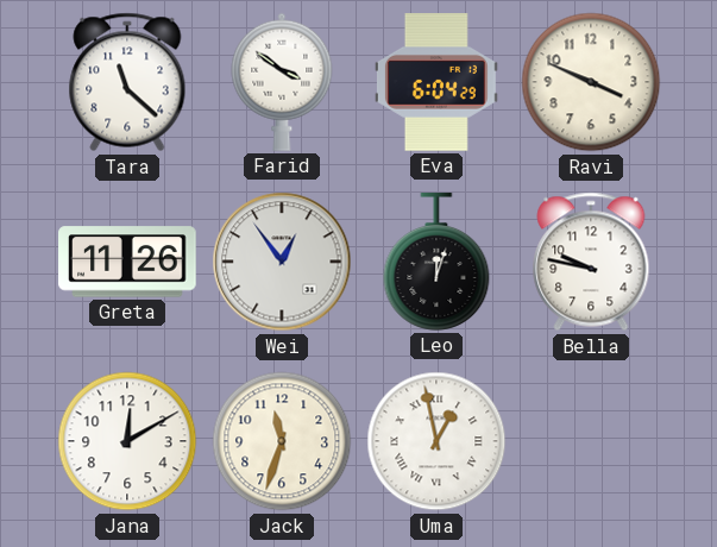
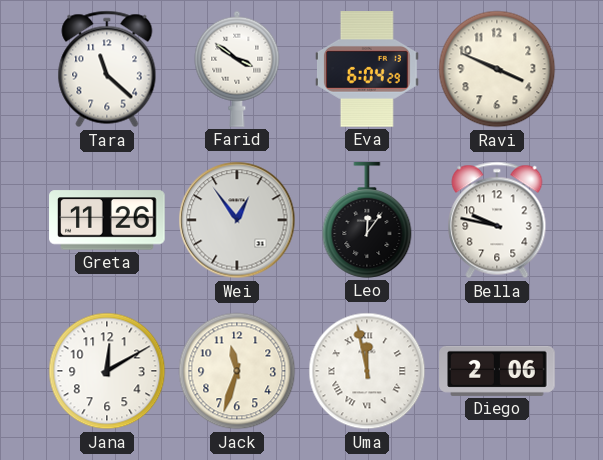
Leo: 12:03 -> 12:06
Uma: 12:58 -> 11:58
Diego: none -> 2:06
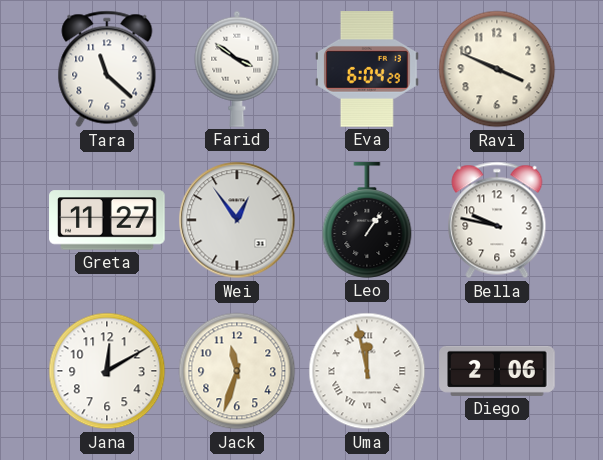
Greta: 11:26 -> 11:27
Leo: 12:06 -> 1:06
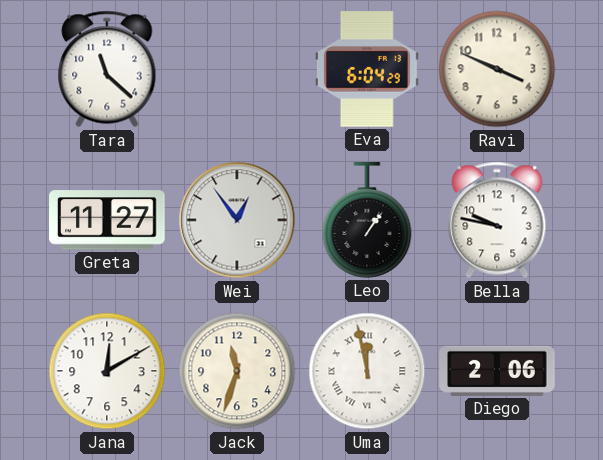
Farid: 3:51 -> none
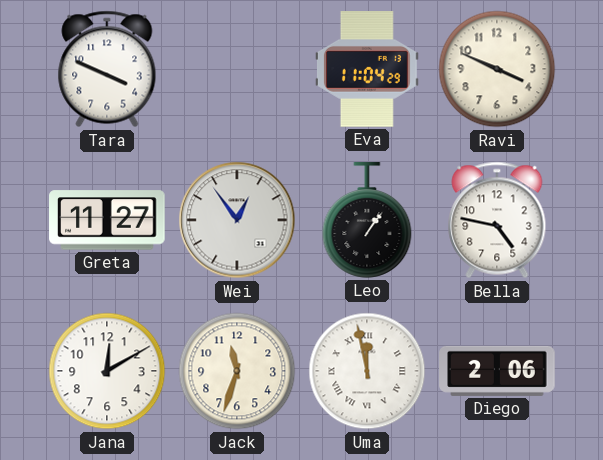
Tara: 11:22 -> 3:49
Eva: 6:04 -> 11:04
Bella: 9:47 -> 4:47
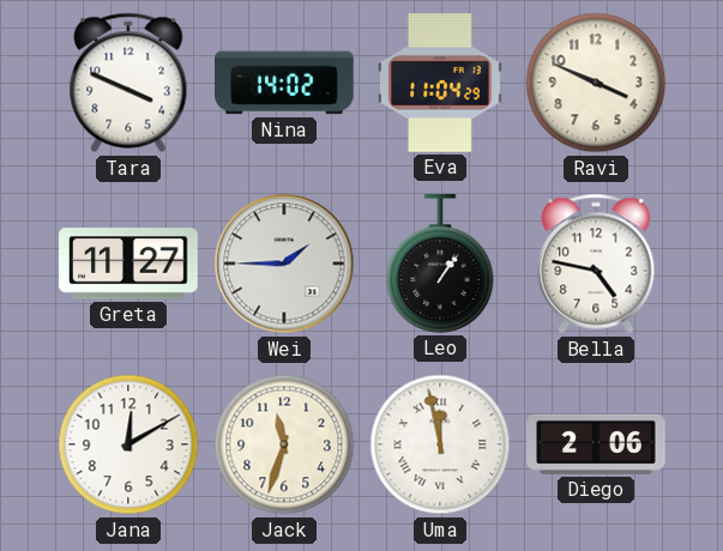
Nina: none -> 14:02
Wei: 12:54 -> 1:45
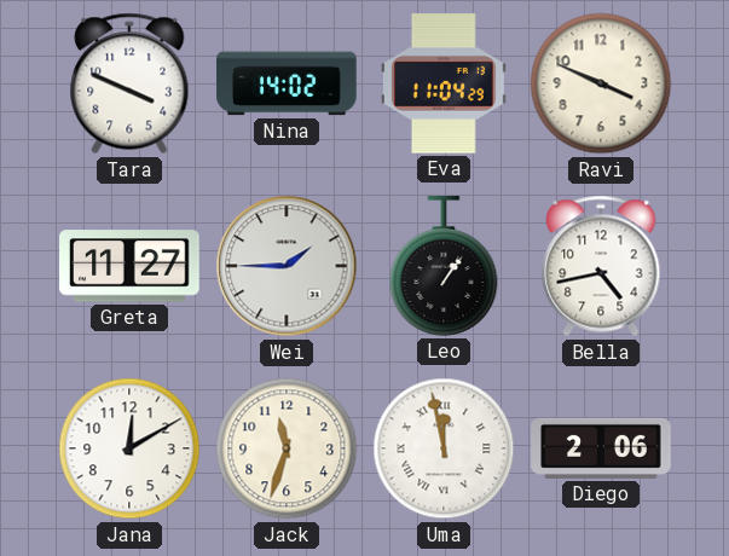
Bella: 4:47 -> 4:43
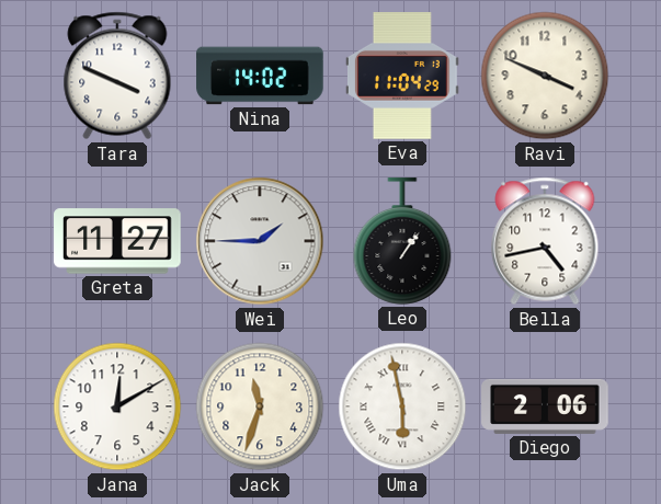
Uma: 11:58 -> 5:58
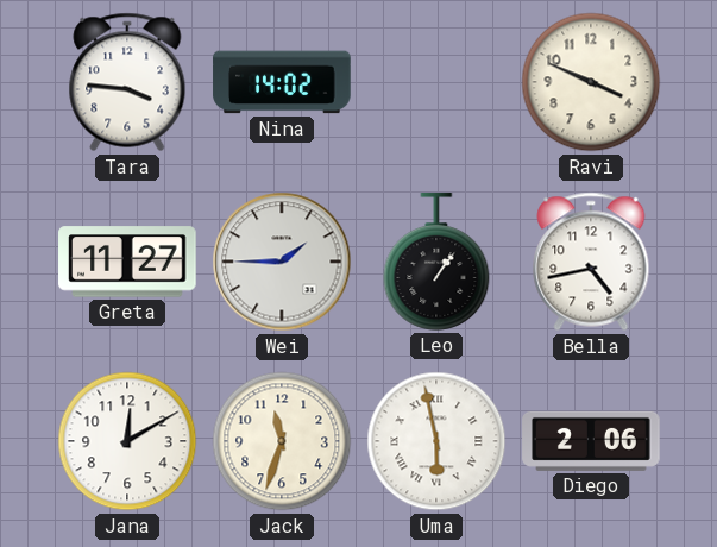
Tara: 3:49 -> 3:46
Eva: 11:04 -> none
